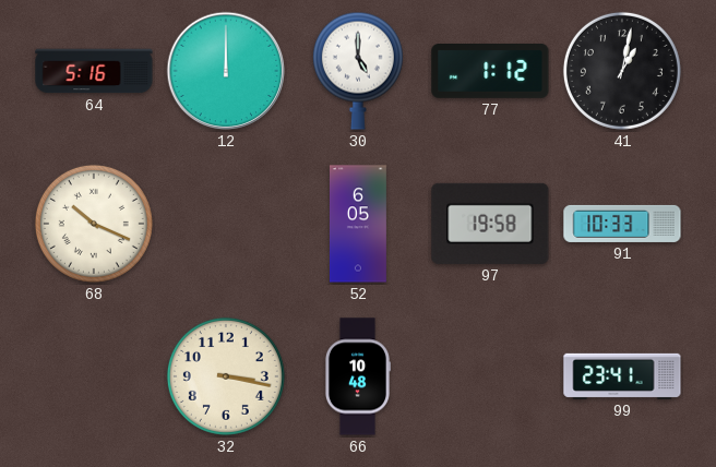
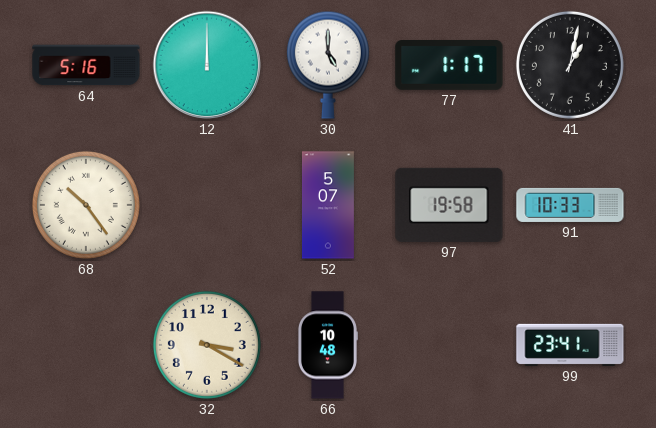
77: 1:12 -> 1:17
68: 10:19 -> 10:24
52: 6:05 -> 5:07
32: 3:17 -> 3:20
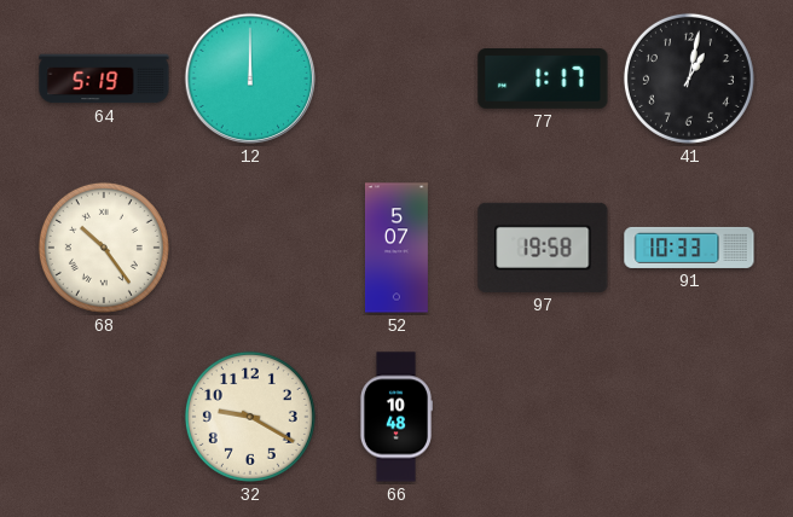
64: 5:16 -> 5:19
30: 5:00 -> none
32: 3:20 -> 9:20
99: 23:41 -> none
